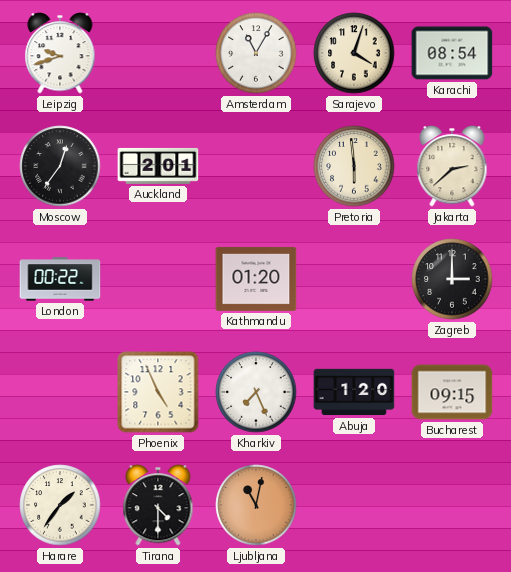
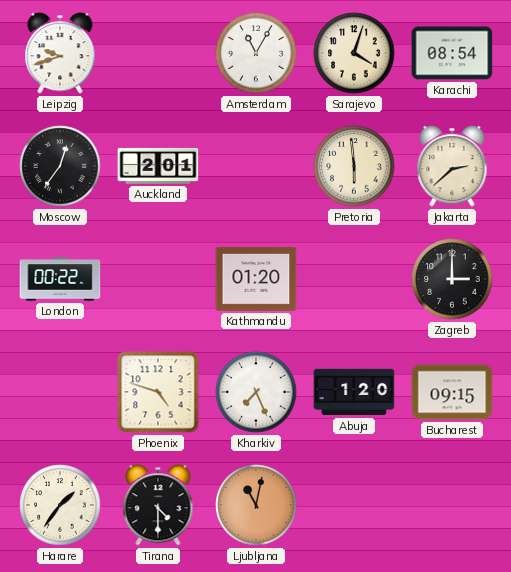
Phoenix: 4:56 -> 4:48
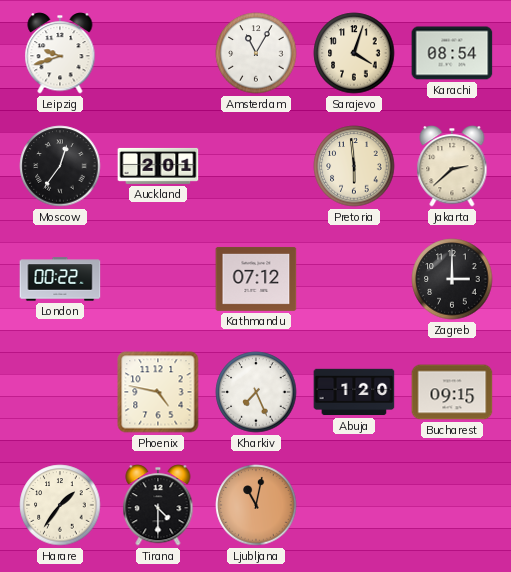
Kathmandu: 01:20 -> 07:12
Phoenix: 4:48 -> 4:47
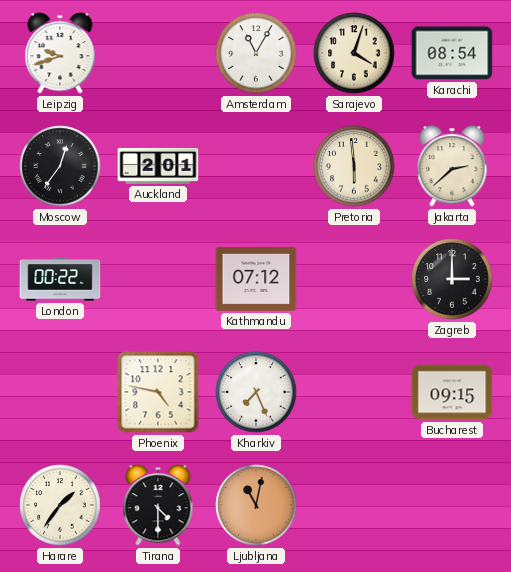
Abuja: 1:20 -> none
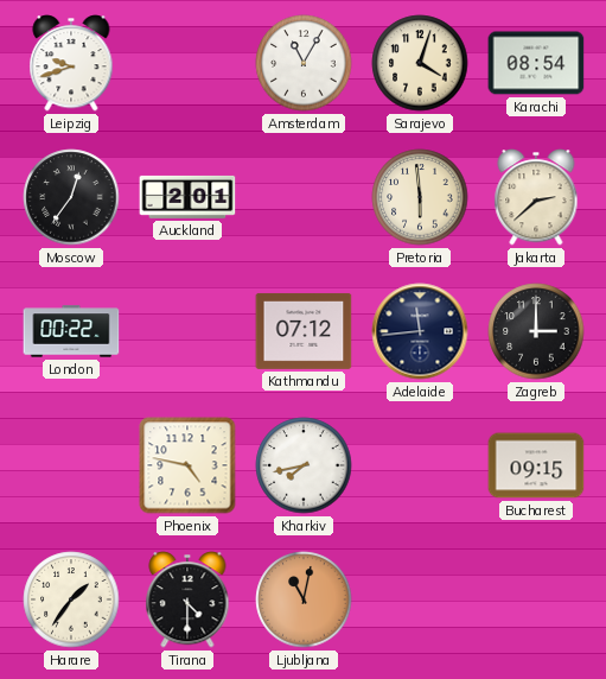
Adelaide: none -> 11:44
Kharkiv: 7:26 -> 7:43
